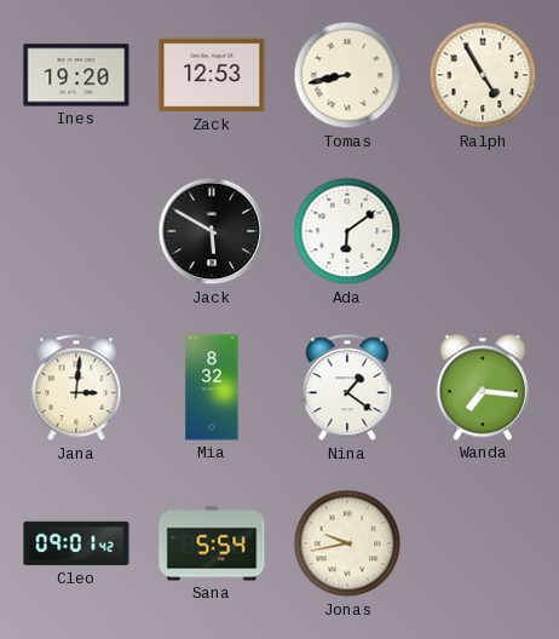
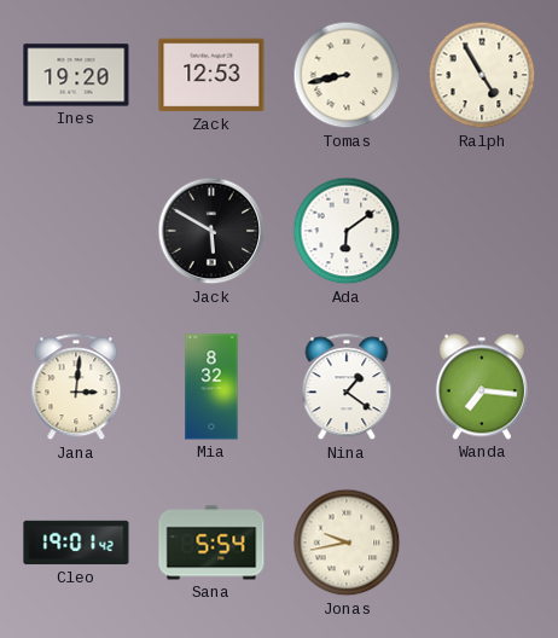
Cleo: 09:01 -> 19:01
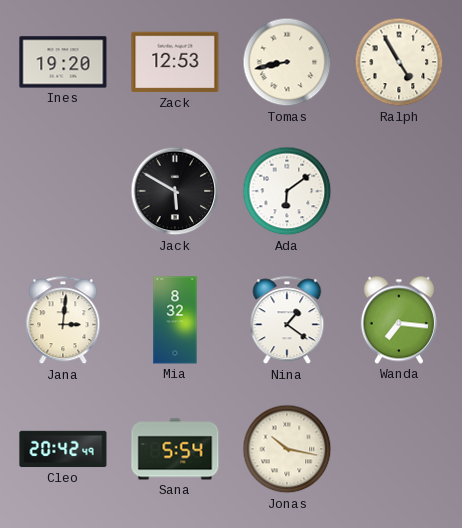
Cleo: 19:01 -> 20:42
Jonas: 9:43 -> 10:17
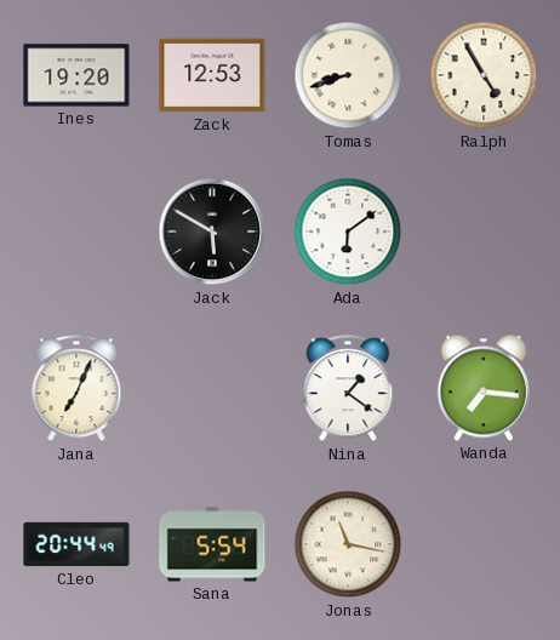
Tomas: 8:43 -> 8:42
Jana: 3:01 -> 7:04
Mia: 8:32 -> none
Cleo: 20:42 -> 20:44
Jonas: 10:17 -> 11:17
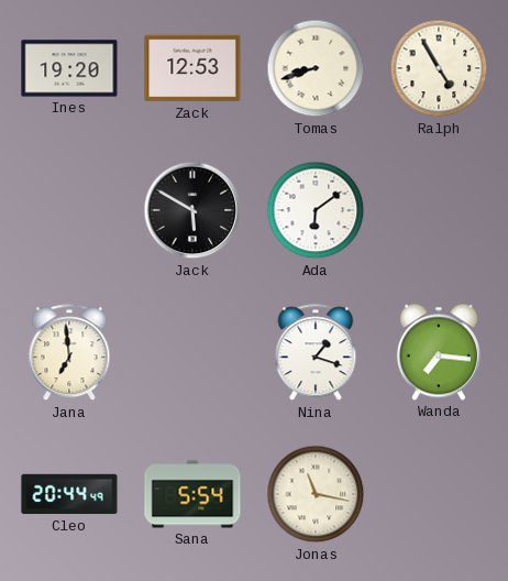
Jana: 7:04 -> 6:59
Nina: 1:21 -> 1:18
